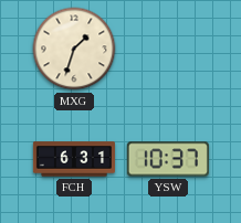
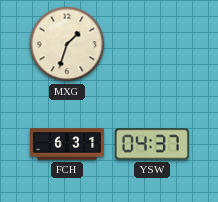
YSW: 10:37 -> 04:37
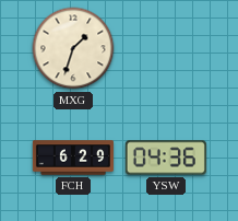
FCH: 6:31 -> 6:29
YSW: 04:37 -> 04:36
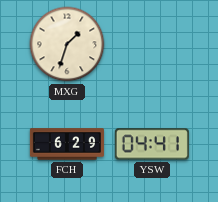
YSW: 04:36 -> 04:41
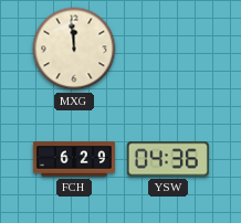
MXG: 1:33 -> 11:59
YSW: 04:41 -> 04:36
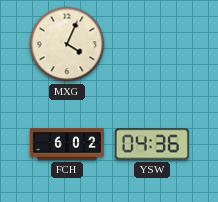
MXG: 11:59 -> 4:04
FCH: 6:29 -> 6:02
